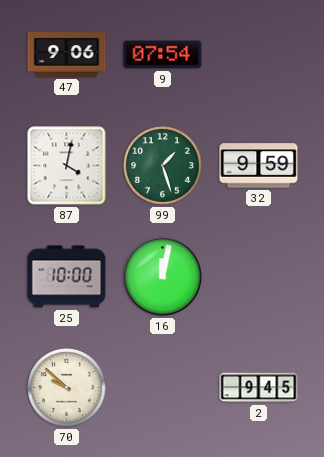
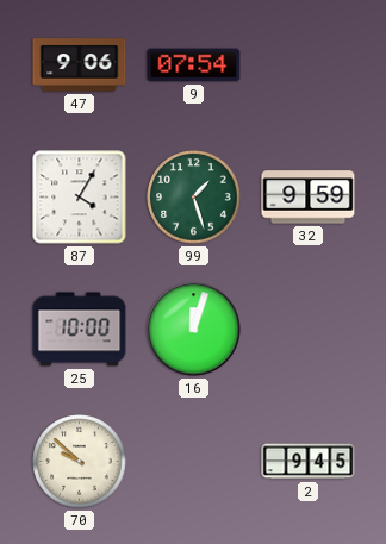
87: 4:02 -> 4:05
16: 12:02 -> 12:03
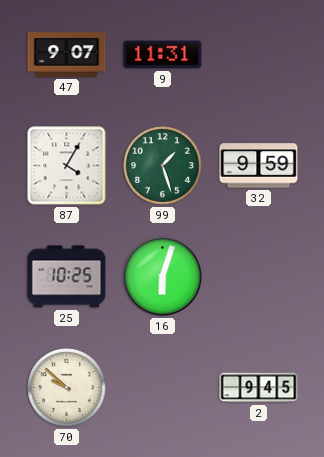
47: 9:06 -> 9:07
9: 07:54 -> 11:31
25: 10:00 -> 10:25
16: 12:03 -> 6:03
